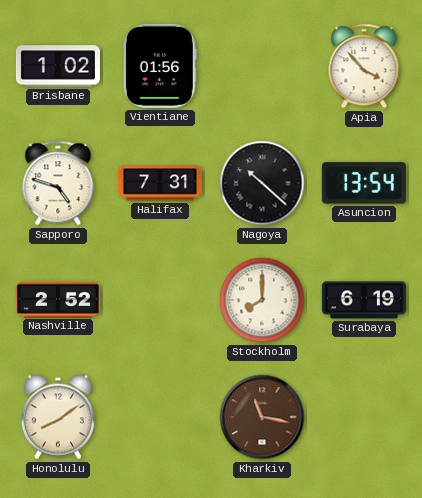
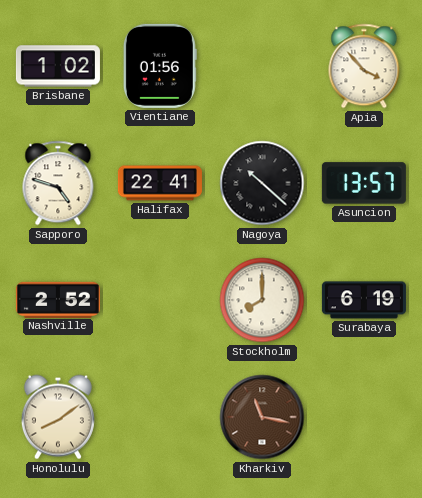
Halifax: 7:31 -> 22:41
Asuncion: 13:54 -> 13:57
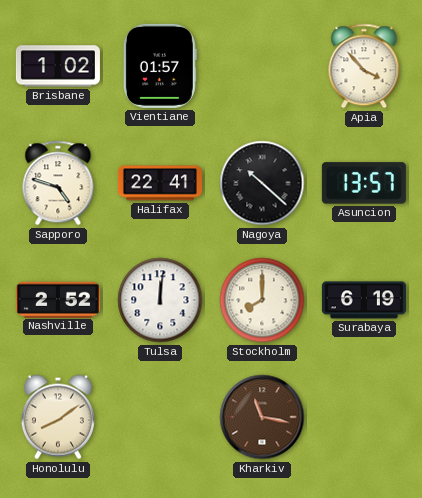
Vientiane: 01:56 -> 01:57
Tulsa: none -> 12:01
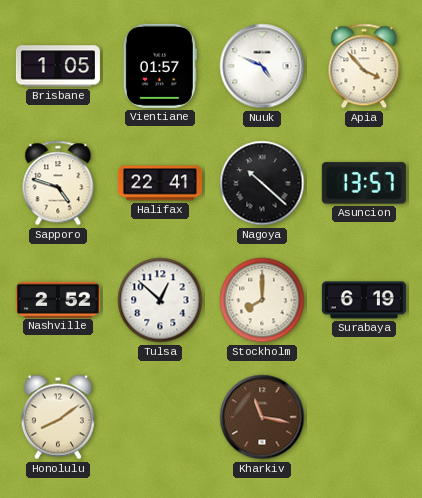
Brisbane: 1:02 -> 1:05
Nuuk: none -> 4:49
Tulsa: 12:01 -> 12:52
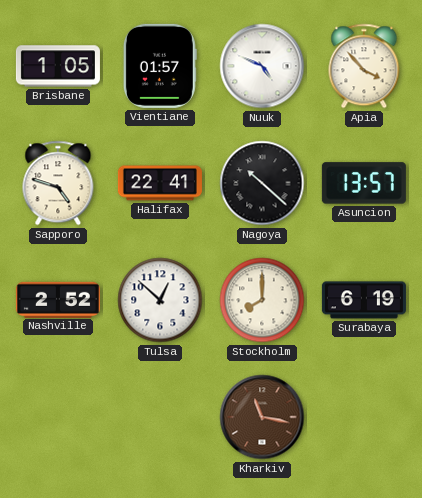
Honolulu: 8:09 -> none
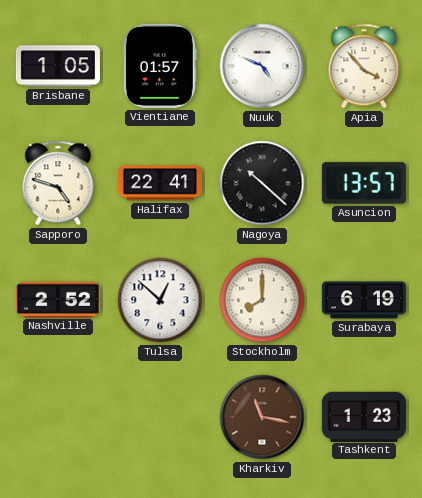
Tashkent: none -> 1:23
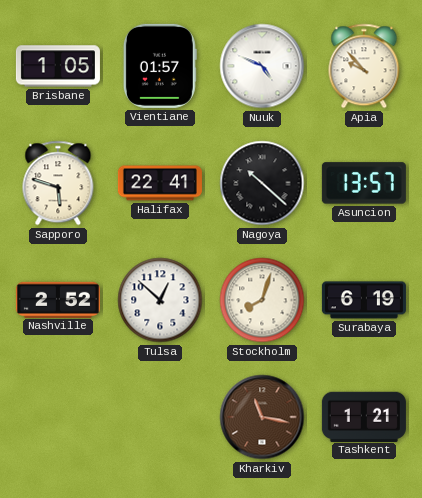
Apia: 3:53 -> 9:53
Sapporo: 4:48 -> 5:48
Stockholm: 8:00 -> 8:03
Tashkent: 1:23 -> 1:21
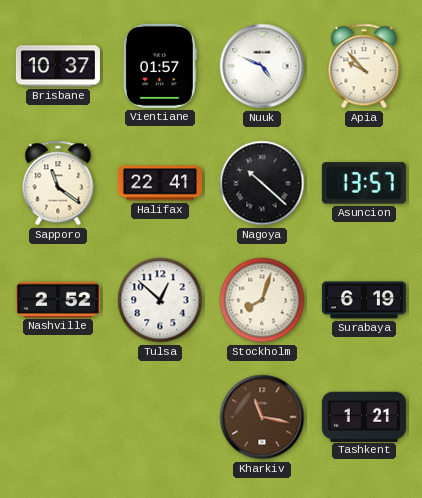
Brisbane: 1:05 -> 10:37
Sapporo: 5:48 -> 11:21
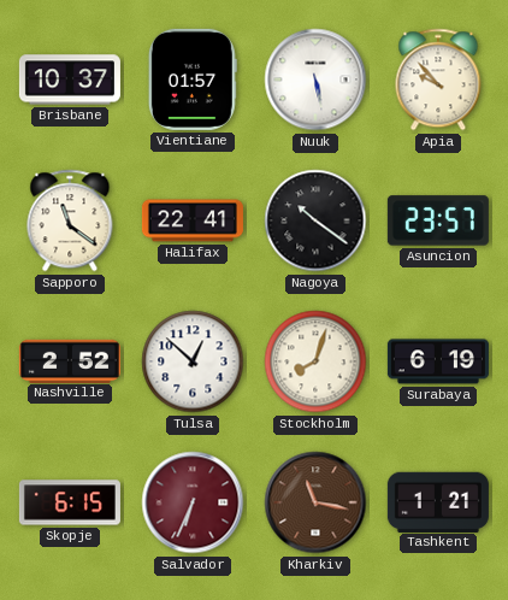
Nuuk: 4:49 -> 5:28
Nagoya: 10:22 -> 10:21
Asuncion: 13:57 -> 23:57
Skopje: none -> 6:15
Salvador: none -> 6:34
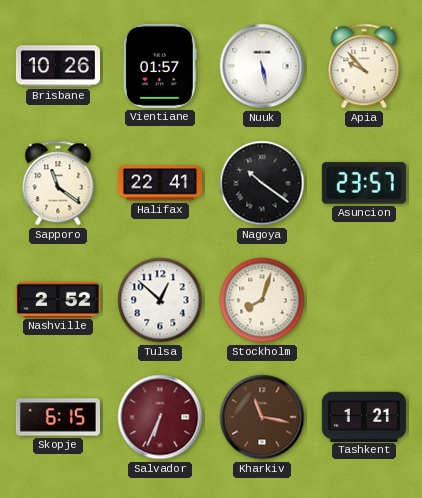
Brisbane: 10:37 -> 10:26
Surabaya: 6:19 -> none
